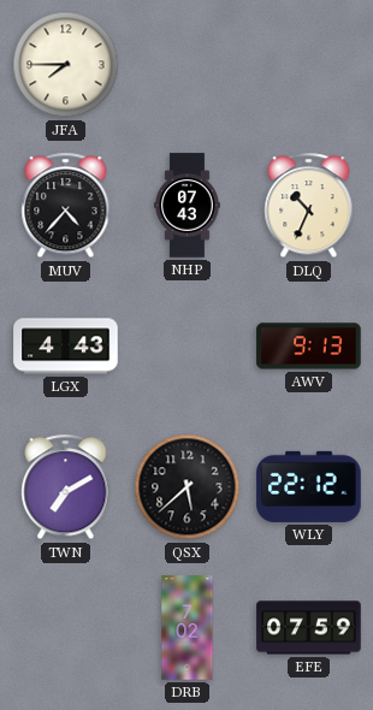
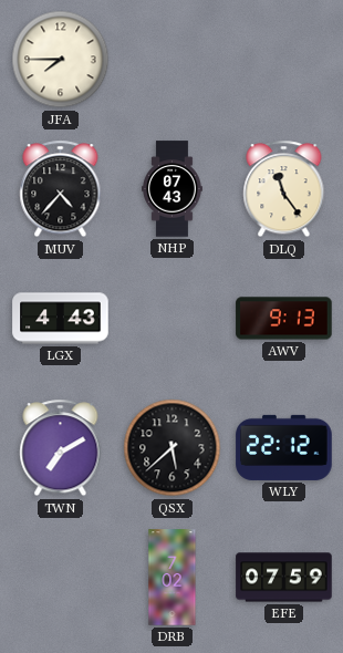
DLQ: 10:34 -> 11:24
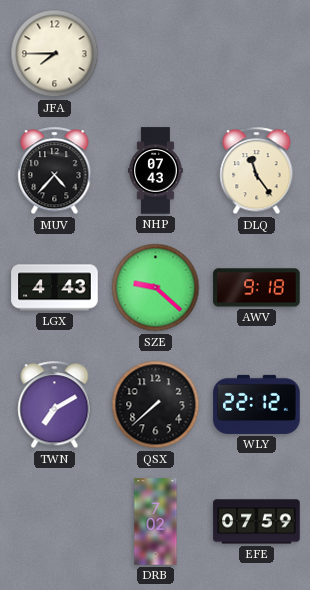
SZE: none -> 9:22
AWV: 9:13 -> 9:18
QSX: 5:38 -> 7:38
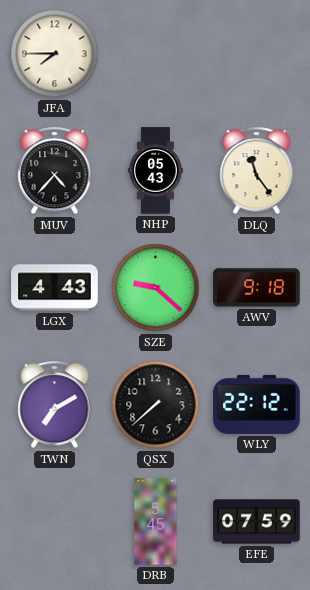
NHP: 07:43 -> 05:43
DRB: 7:02 -> 5:45
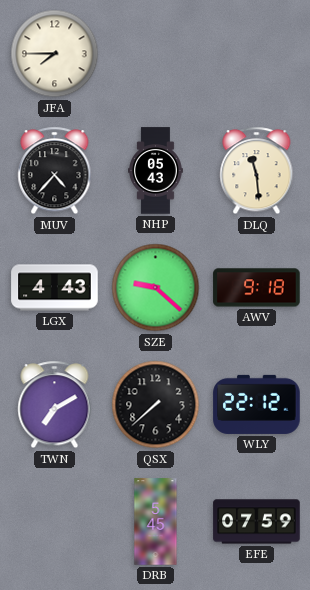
DLQ: 11:24 -> 11:29
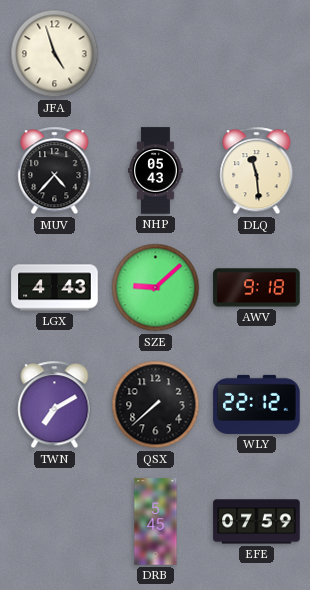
JFA: 7:45 -> 4:57
SZE: 9:22 -> 9:08
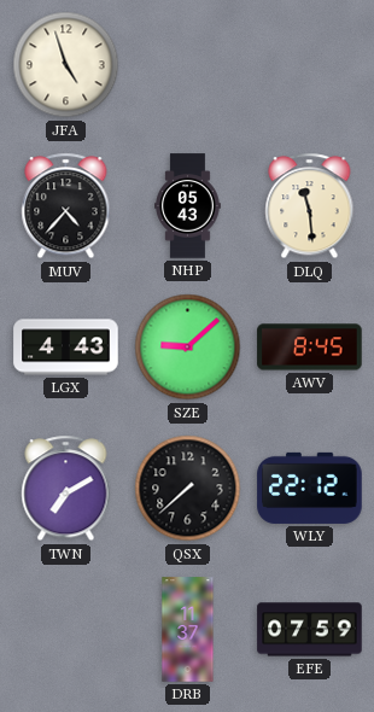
AWV: 9:18 -> 8:45
DRB: 5:45 -> 11:37
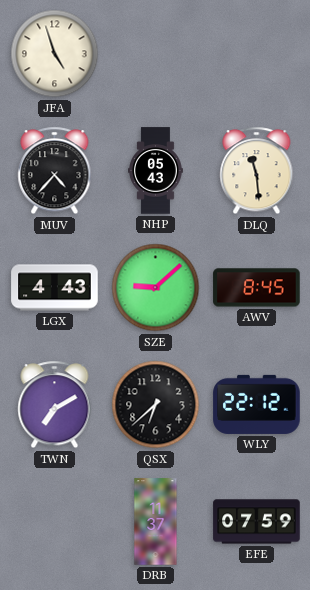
QSX: 7:38 -> 6:38
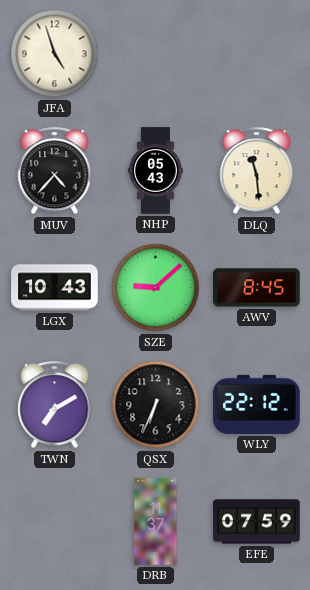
LGX: 4:43 -> 10:43
QSX: 6:38 -> 6:34
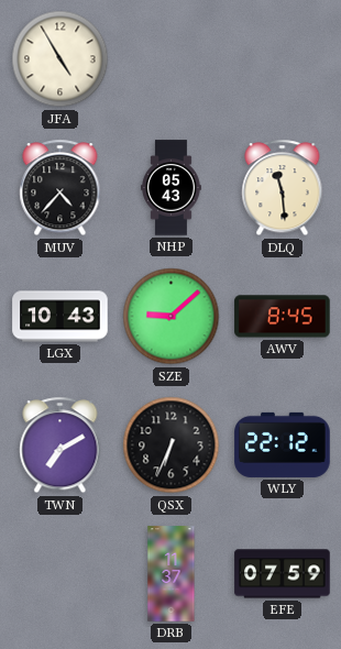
JFA: 4:57 -> 4:55
